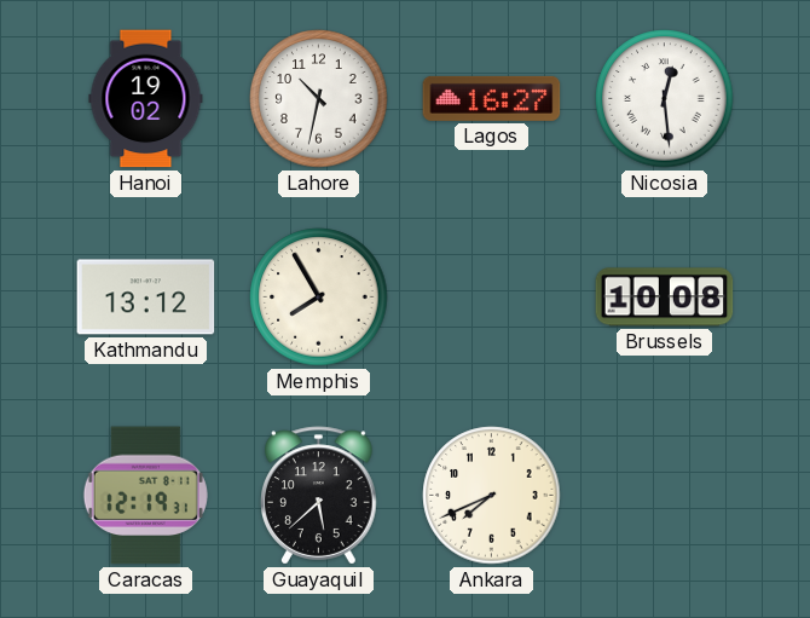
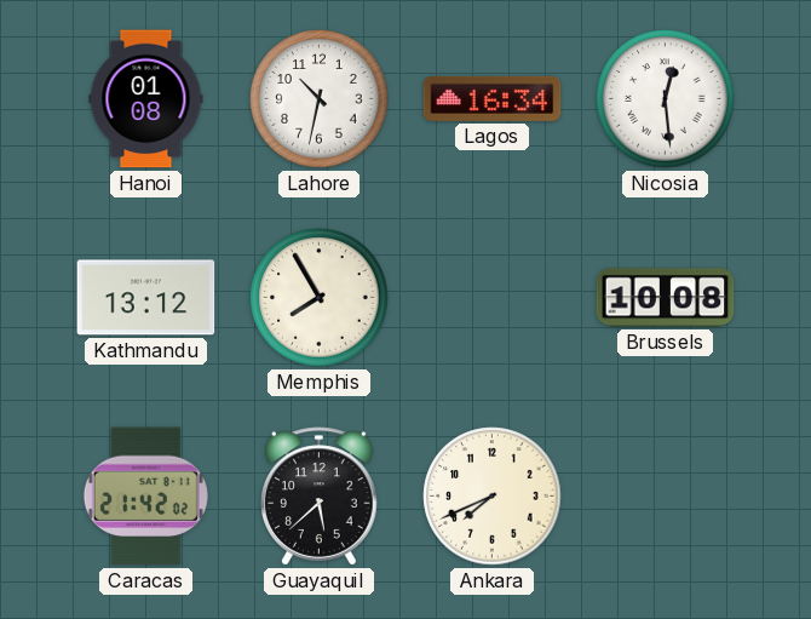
Hanoi: 19:02 -> 01:08
Lagos: 16:27 -> 16:34
Caracas: 12:19 -> 21:42
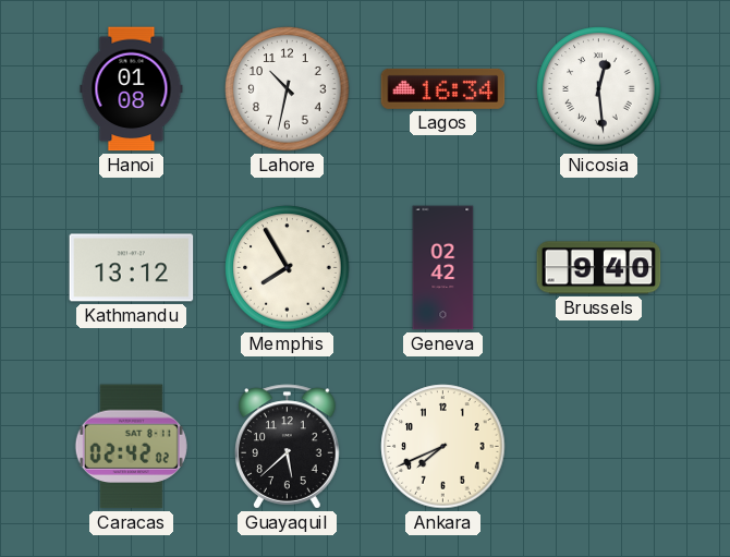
Geneva: none -> 02:42
Brussels: 10:08 -> 9:40
Caracas: 21:42 -> 02:42
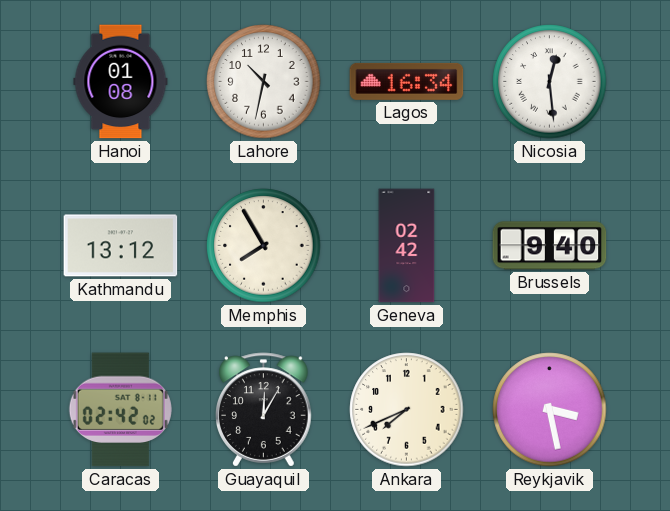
Guayaquil: 5:38 -> 12:05
Reykjavik: none -> 3:28
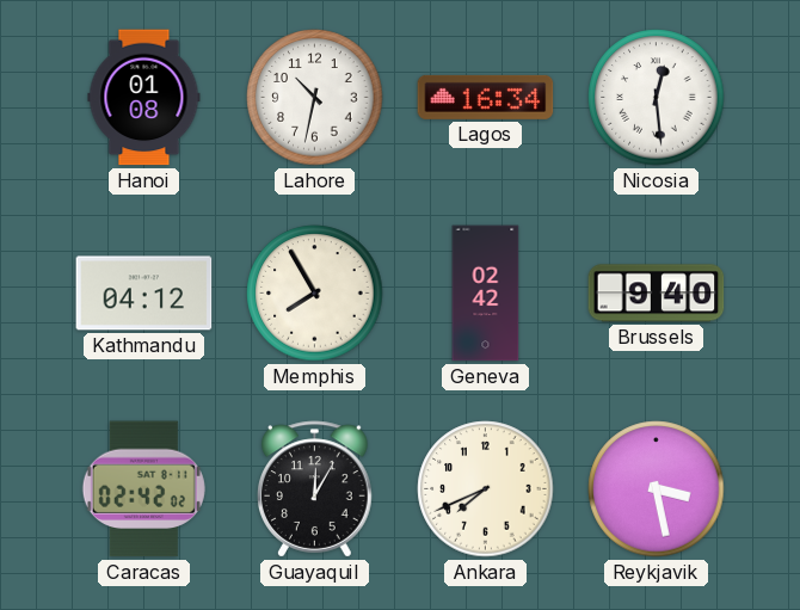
Kathmandu: 13:12 -> 04:12
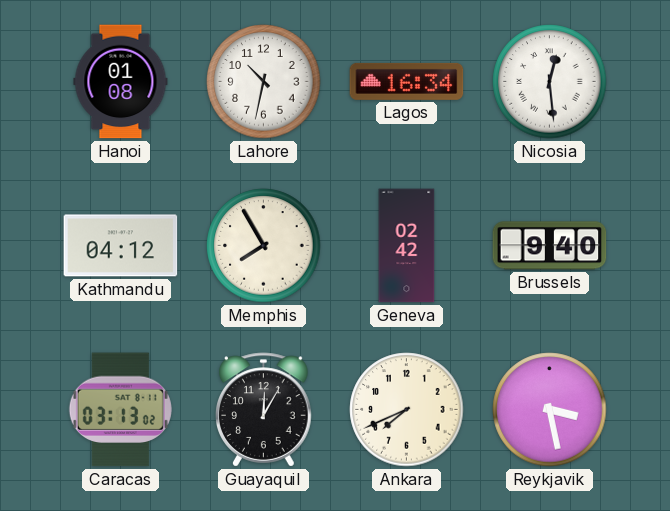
Caracas: 02:42 -> 03:13
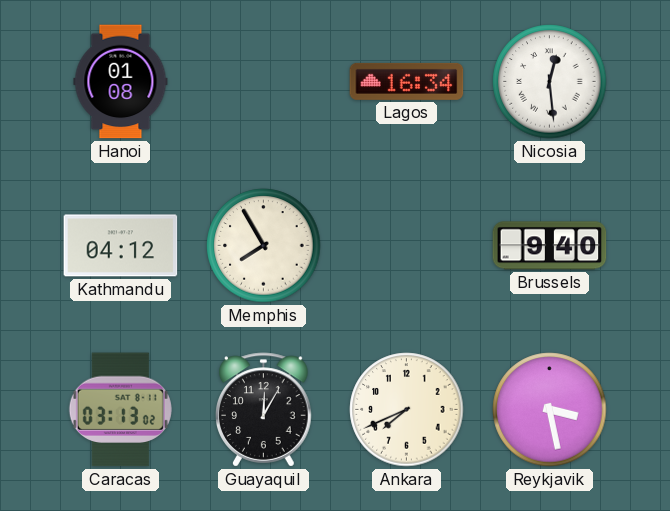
Lahore: 10:32 -> none
Geneva: 02:42 -> none
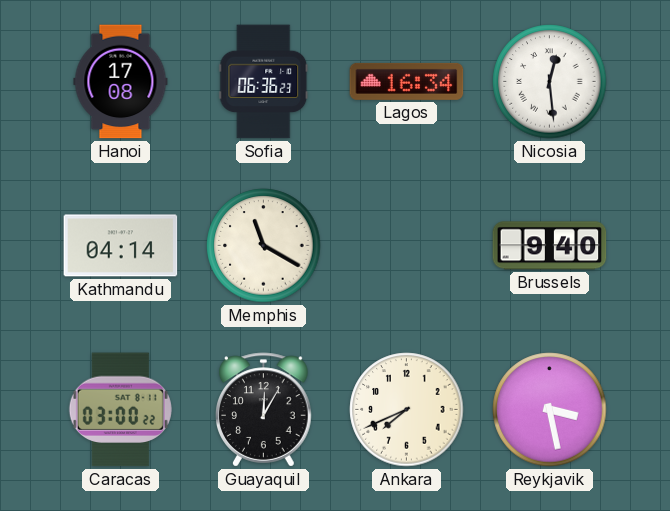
Hanoi: 01:08 -> 17:08
Sofia: none -> 06:36
Kathmandu: 04:12 -> 04:14
Memphis: 7:55 -> 11:20
Caracas: 03:13 -> 03:00
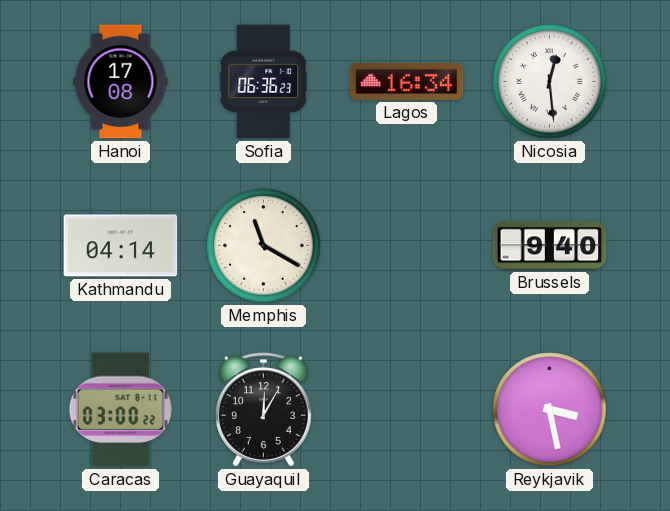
Ankara: 7:41 -> none
